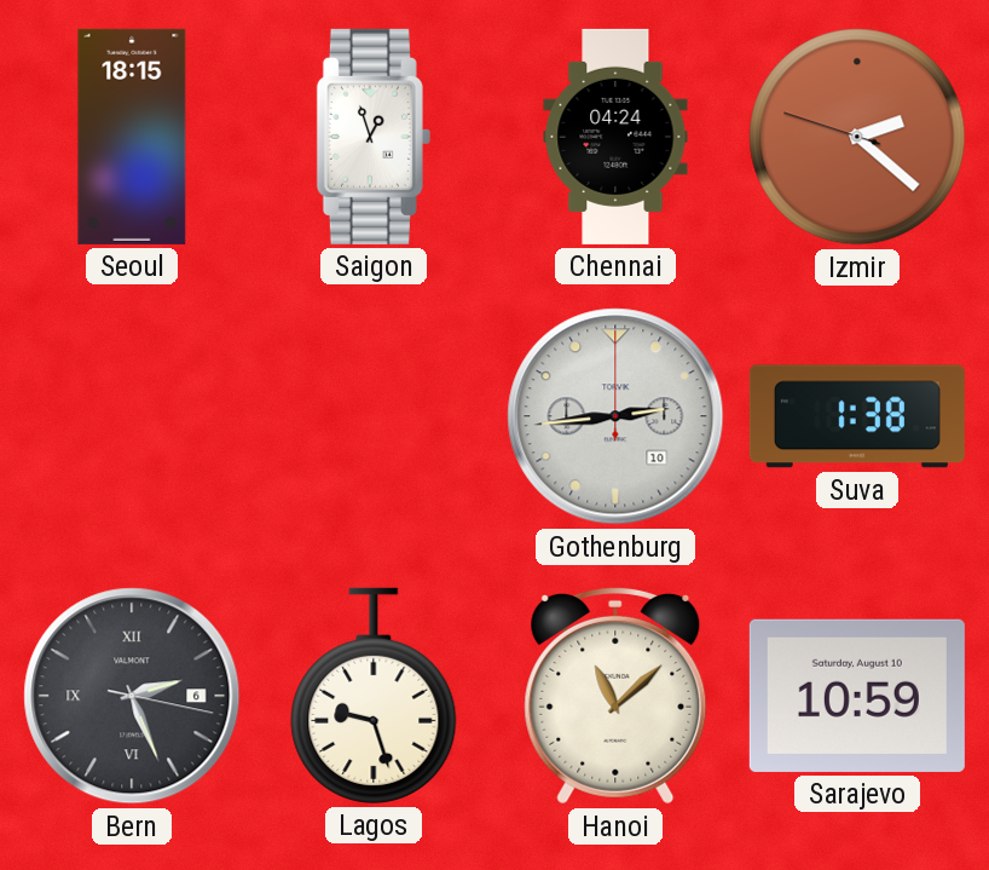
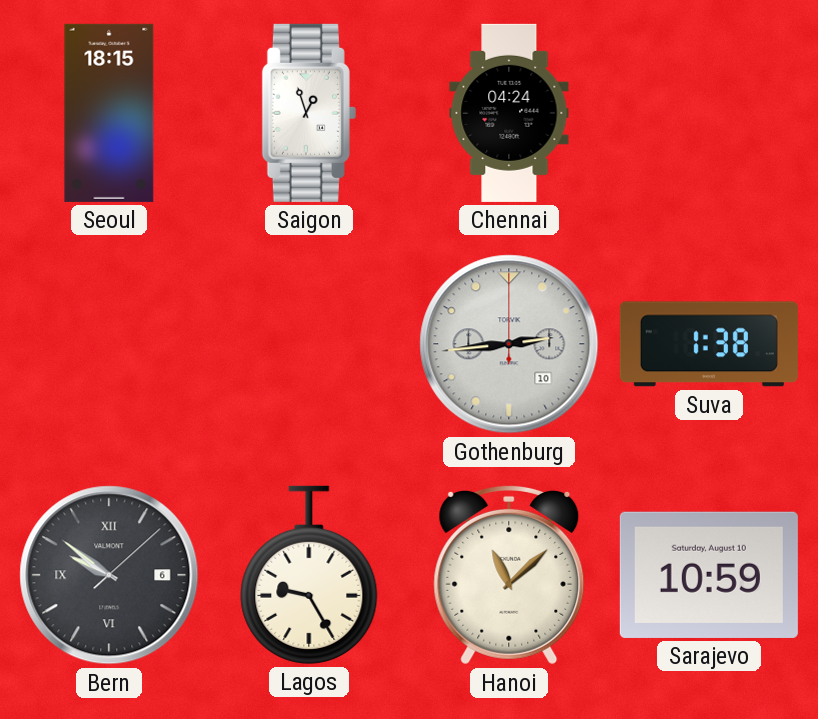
Izmir: 2:21 -> none
Bern: 2:26 -> 9:51
Lagos: 9:27 -> 9:25
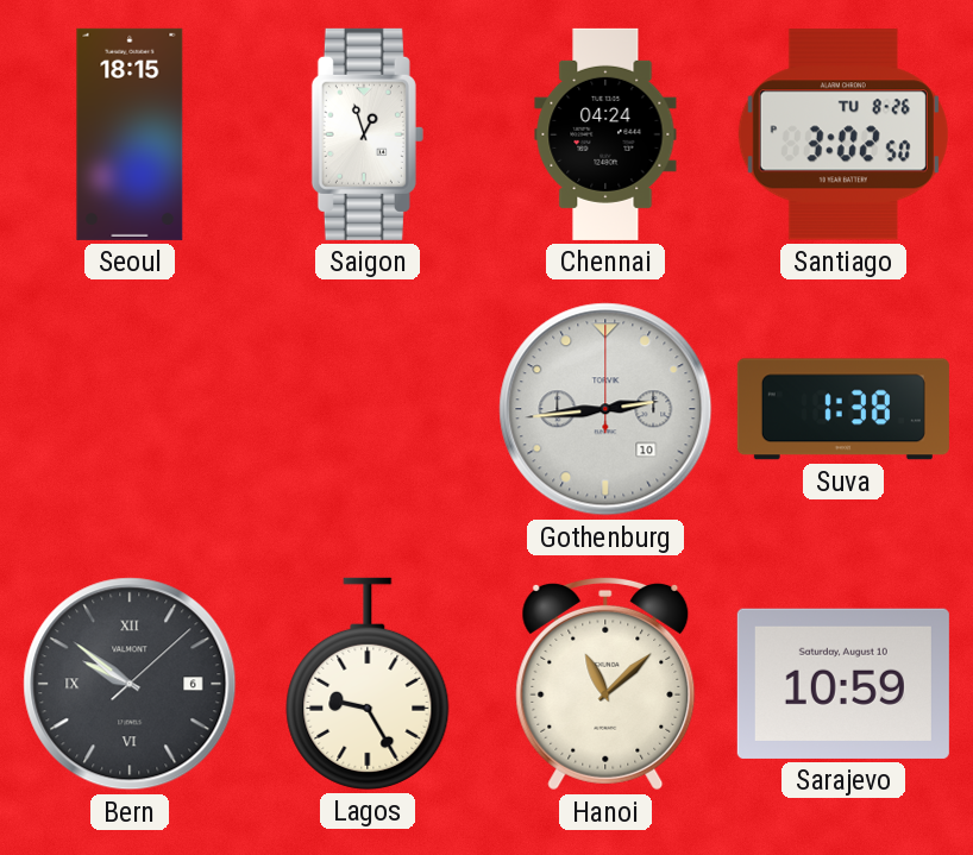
Santiago: none -> 3:02
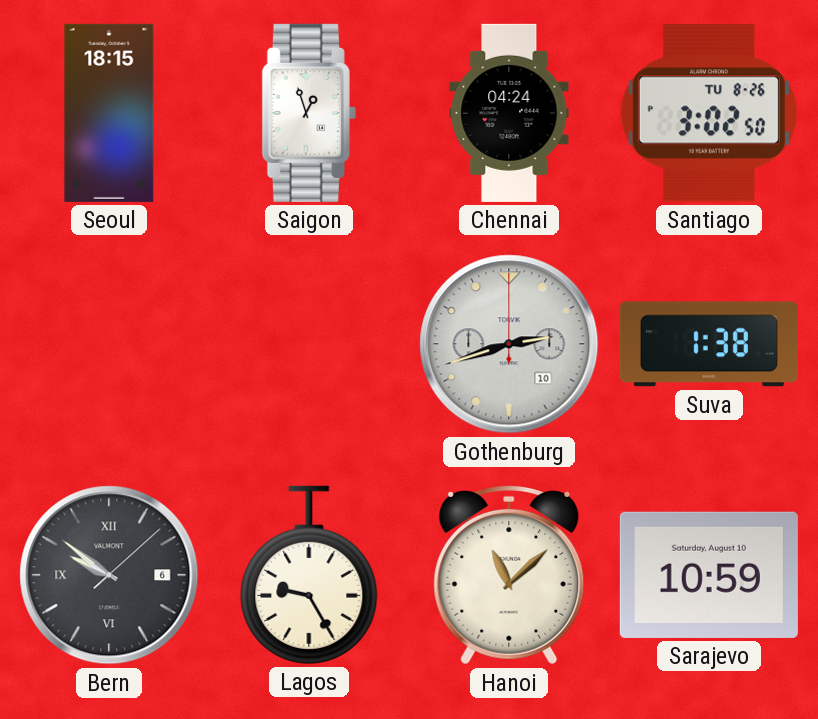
Gothenburg: 2:44 -> 2:42
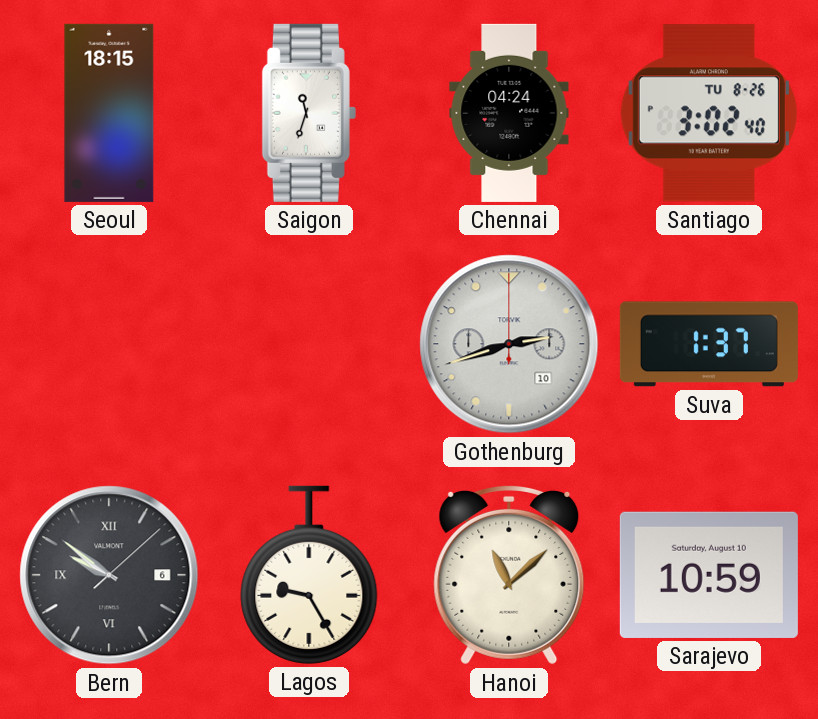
Saigon: 12:57 -> 11:33
Santiago: 3:02:50 -> 3:02:40
Suva: 1:38 -> 1:37
